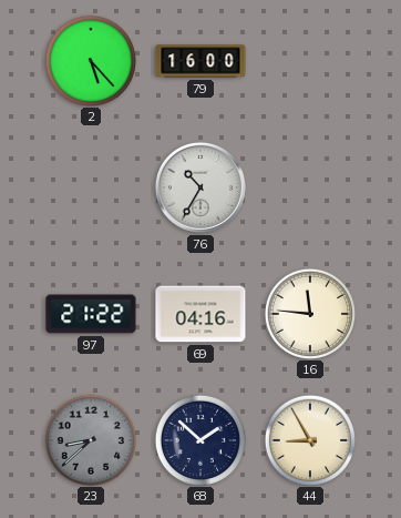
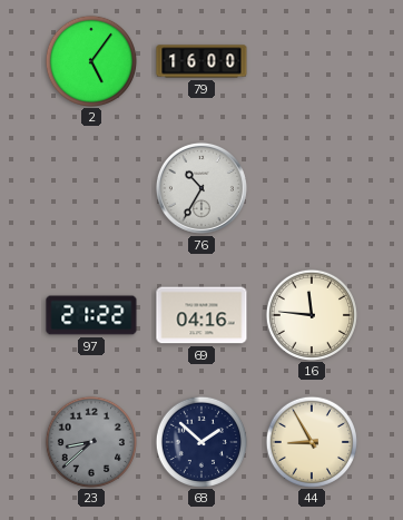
2: 5:23 -> 5:06
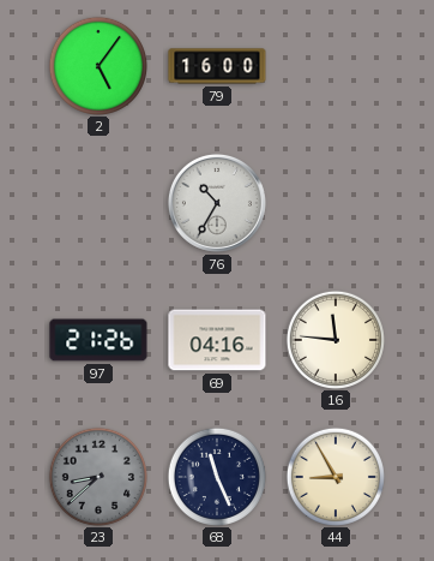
97: 21:22 -> 21:26
68: 1:52 -> 11:26
